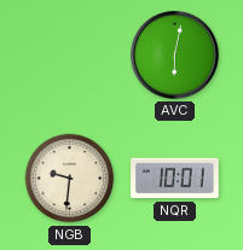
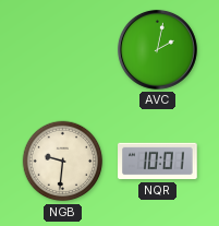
AVC: 6:02 -> 2:02
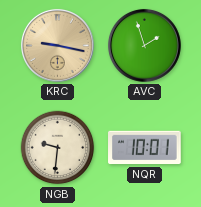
KRC: none -> 9:17
AVC: 2:02 -> 1:57
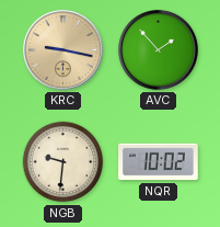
AVC: 1:57 -> 1:53
NQR: 10:01 -> 10:02
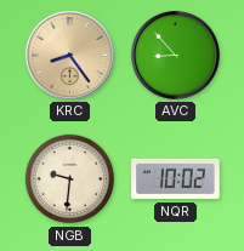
KRC: 9:17 -> 8:24
AVC: 1:53 -> 8:53
